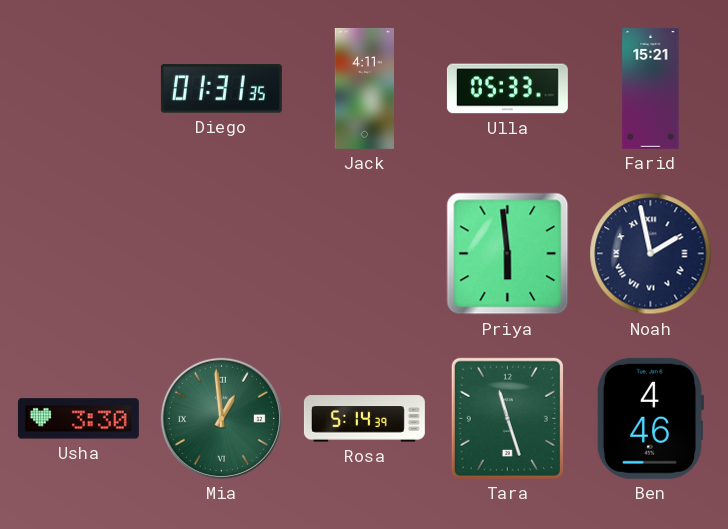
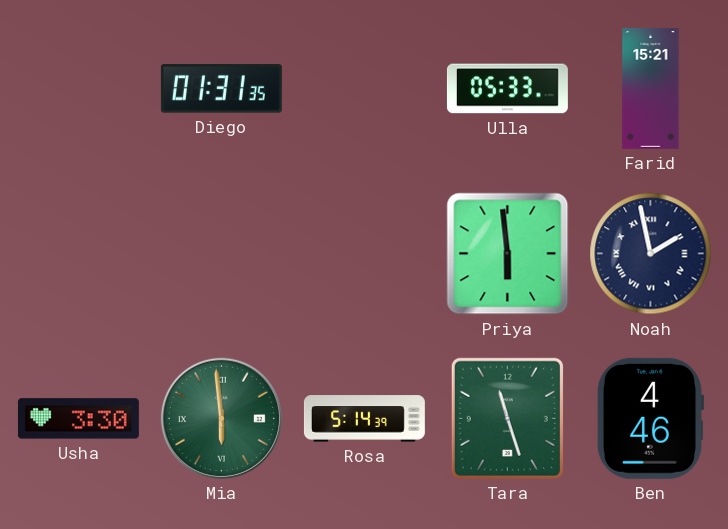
Jack: 4:11 -> none
Mia: 12:59 -> 5:59
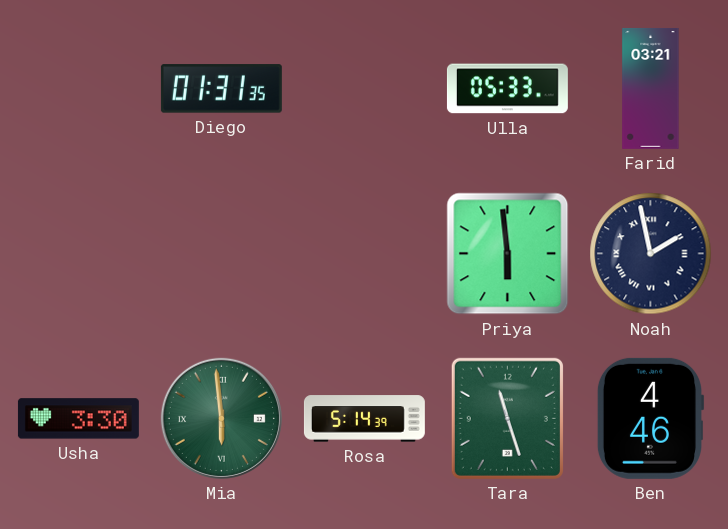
Farid: 15:21 -> 03:21
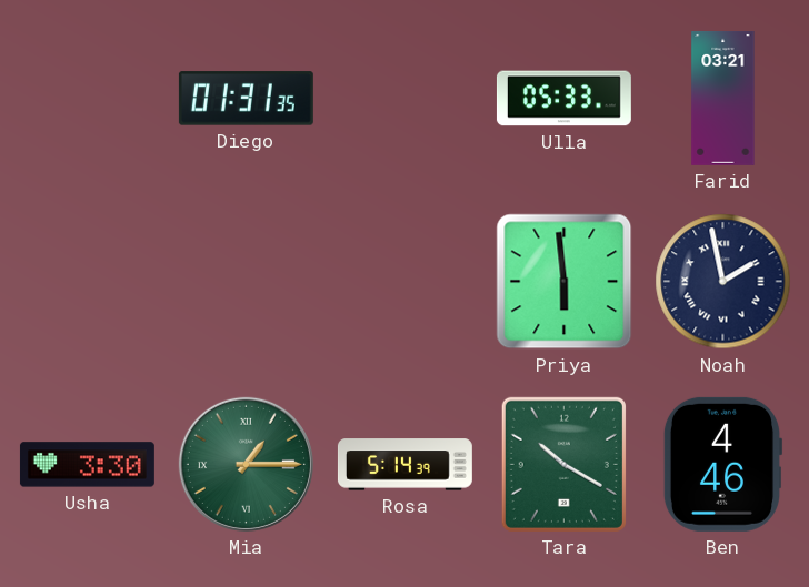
Mia: 5:59 -> 1:15
Tara: 11:27 -> 10:20
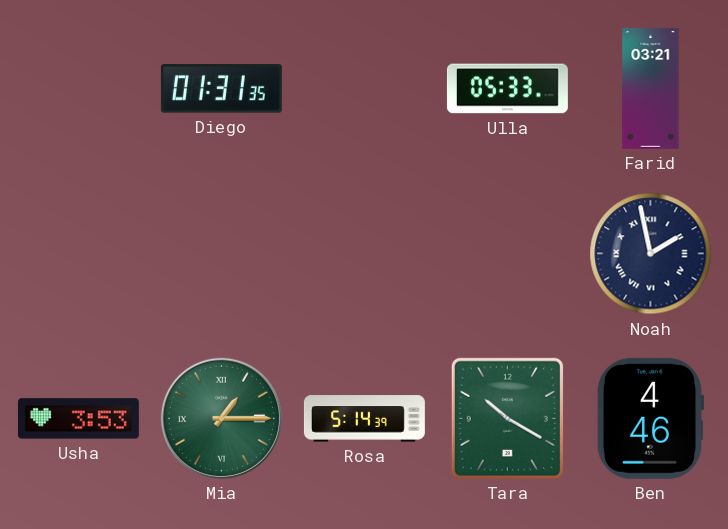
Priya: 5:59 -> none
Usha: 3:30 -> 3:53
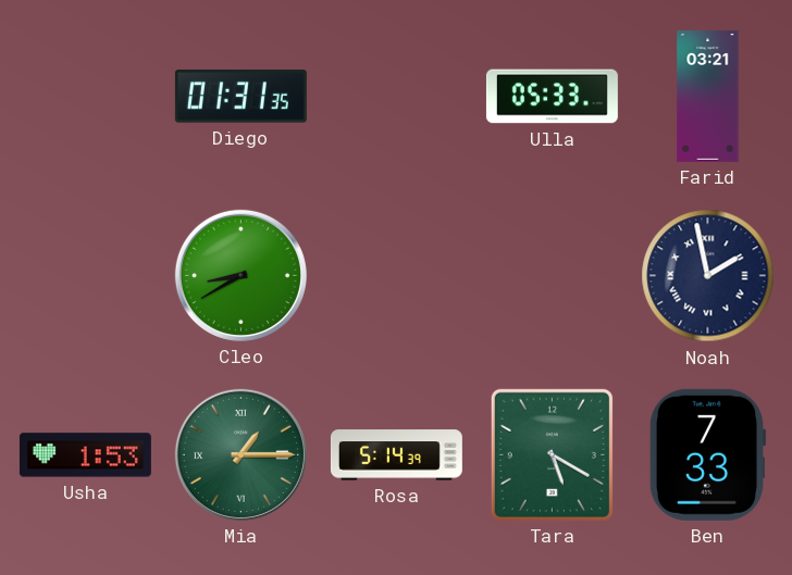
Cleo: none -> 8:40
Usha: 3:53 -> 1:53
Tara: 10:20 -> 5:20
Ben: 4:46 -> 7:33
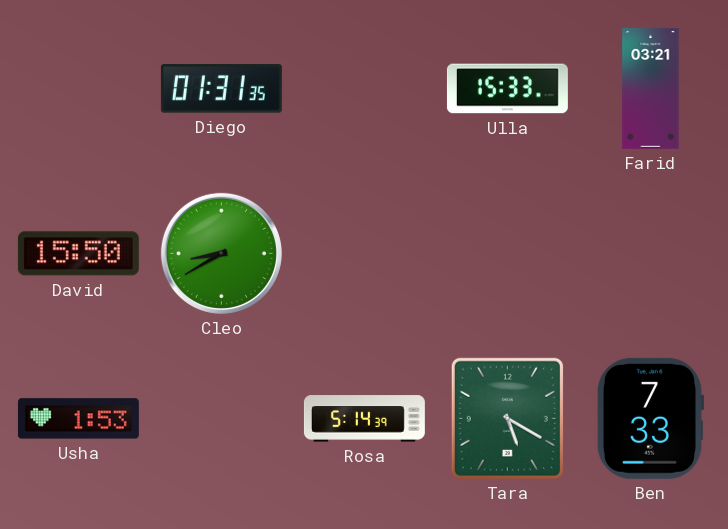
Ulla: 05:33 -> 15:33
David: none -> 15:50
Noah: 1:58 -> none
Mia: 1:15 -> none
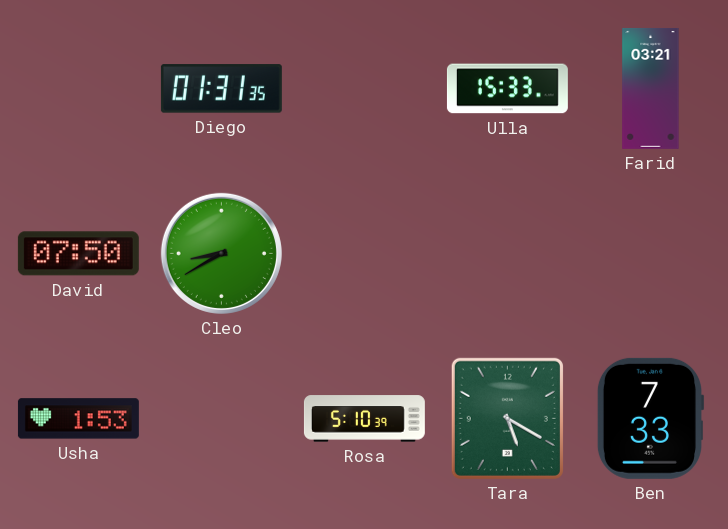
David: 15:50 -> 07:50
Rosa: 5:14 -> 5:10
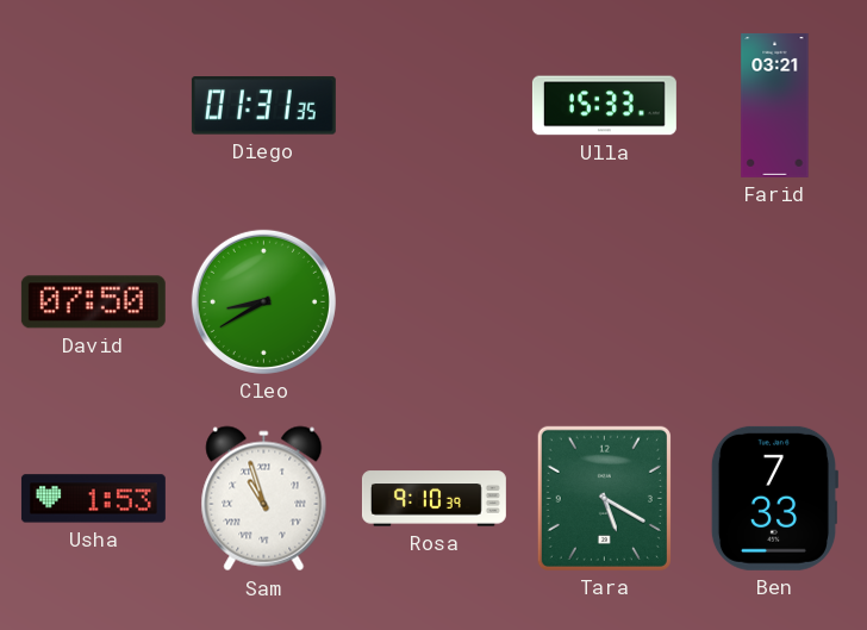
Sam: none -> 10:57
Rosa: 5:10 -> 9:10
